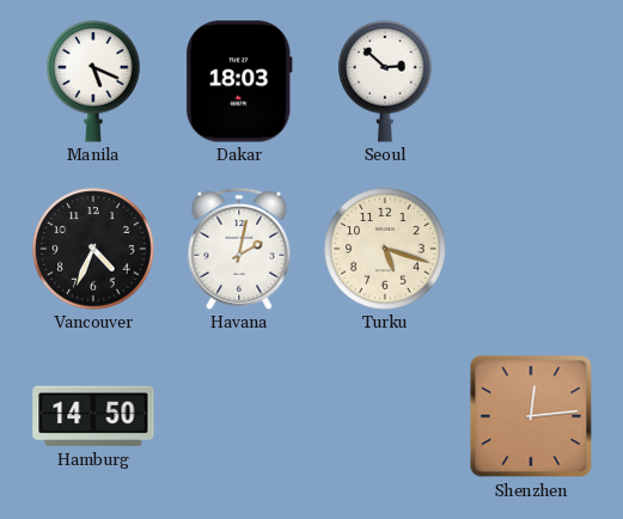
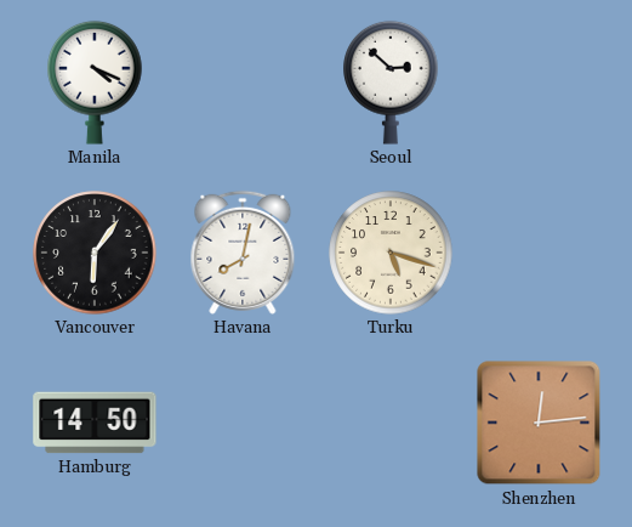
Manila: 5:19 -> 4:19
Dakar: 18:03 -> none
Vancouver: 4:34 -> 6:06
Havana: 2:02 -> 8:02
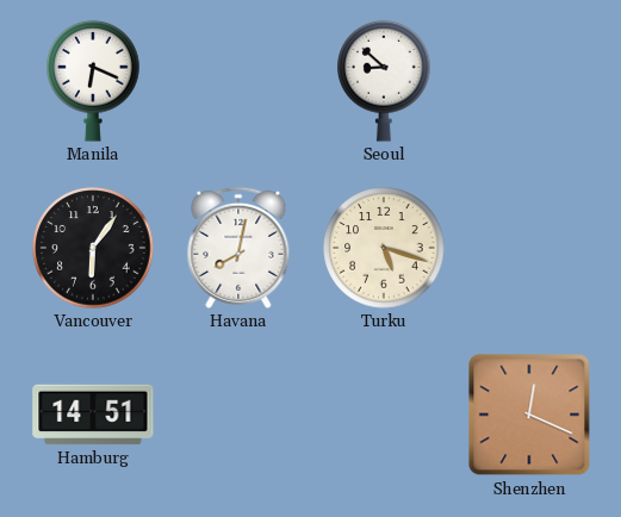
Manila: 4:19 -> 6:19
Seoul: 2:52 -> 8:52
Hamburg: 14:50 -> 14:51
Shenzhen: 12:14 -> 12:19
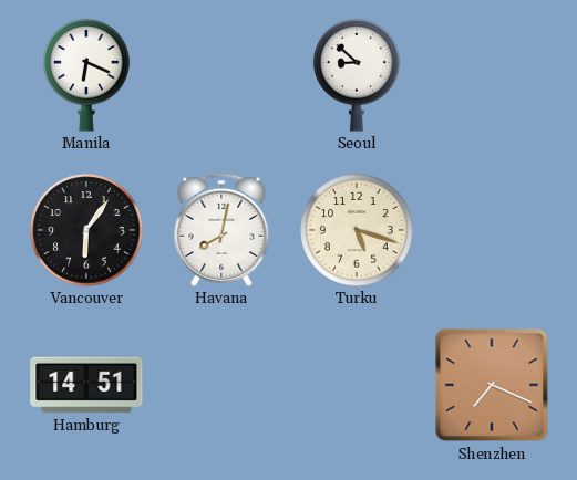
Shenzhen: 12:19 -> 7:19
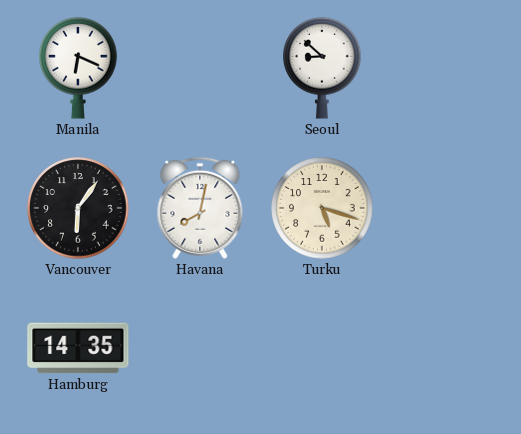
Hamburg: 14:51 -> 14:35
Shenzhen: 7:19 -> none
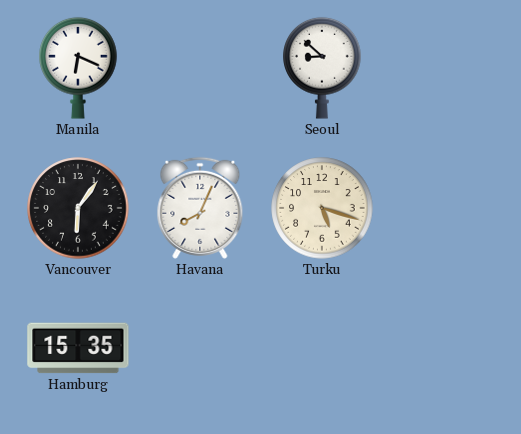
Havana: 8:02 -> 8:04
Hamburg: 14:35 -> 15:35
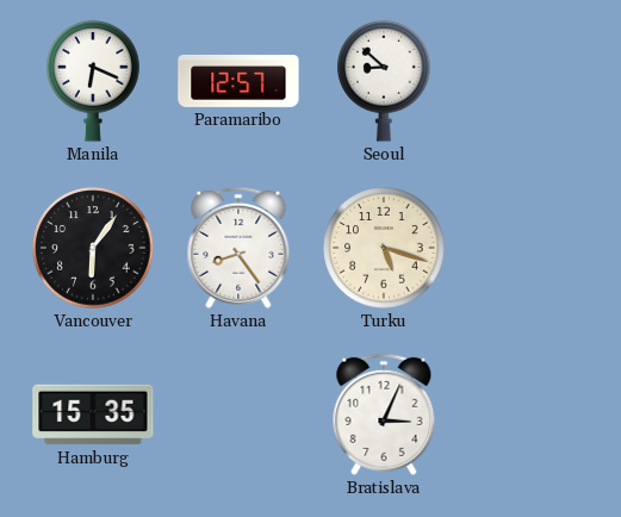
Paramaribo: none -> 12:57
Havana: 8:04 -> 8:24
Bratislava: none -> 3:04
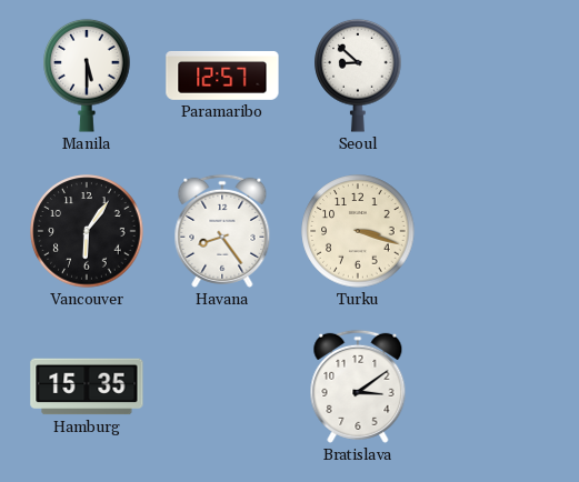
Manila: 6:19 -> 5:30
Turku: 5:18 -> 3:18
Bratislava: 3:04 -> 3:09
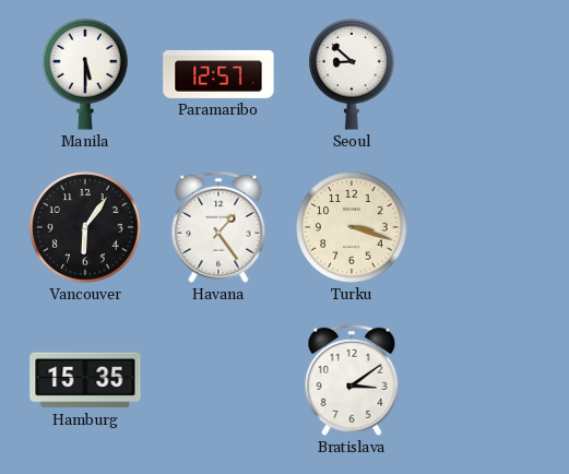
Havana: 8:24 -> 1:24
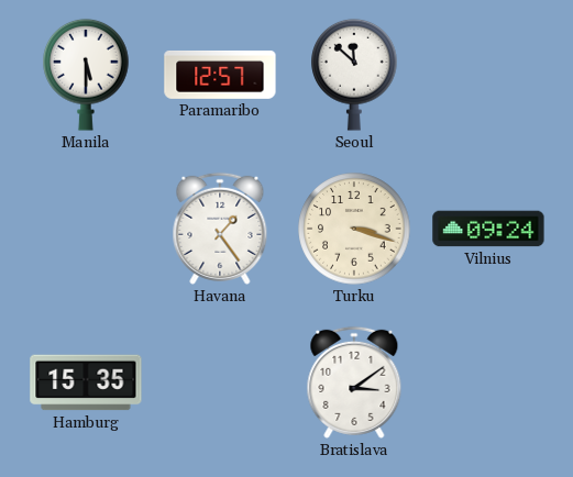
Seoul: 8:52 -> 11:52
Vancouver: 6:06 -> none
Vilnius: none -> 09:24
